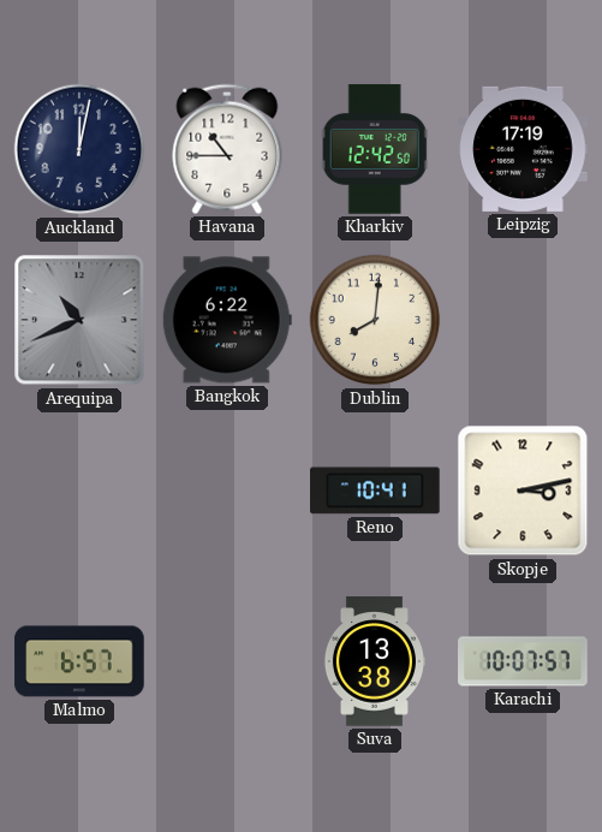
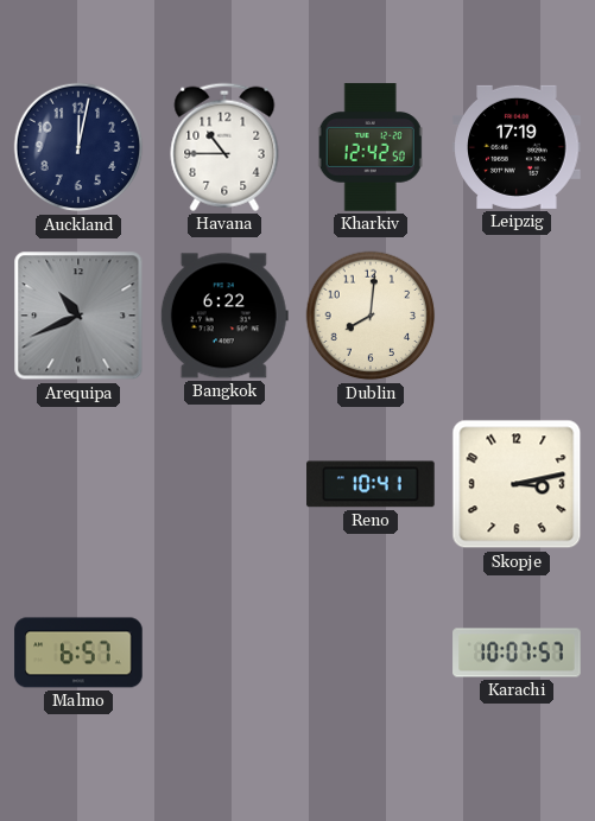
Suva: 13:38 -> none
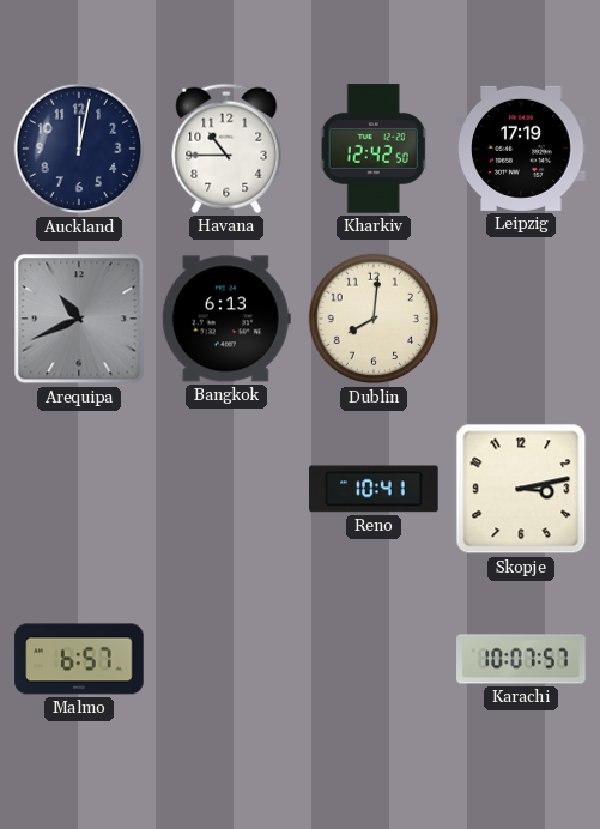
Bangkok: 6:22 -> 6:13
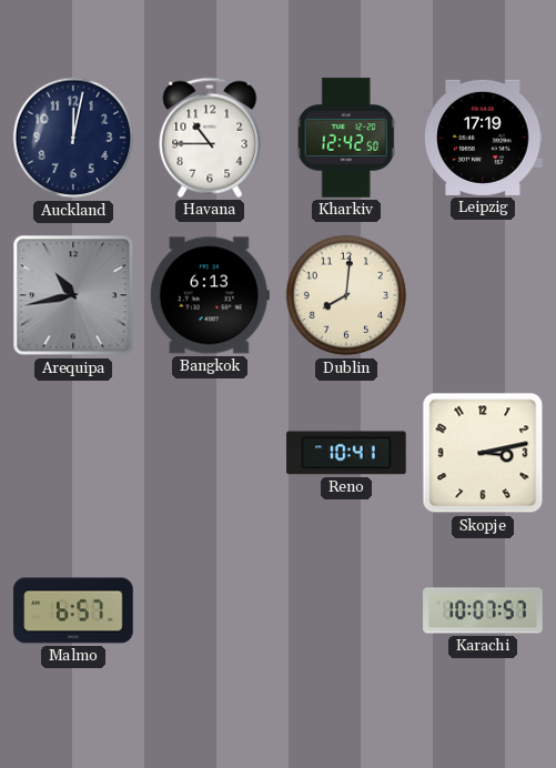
Arequipa: 10:41 -> 10:43
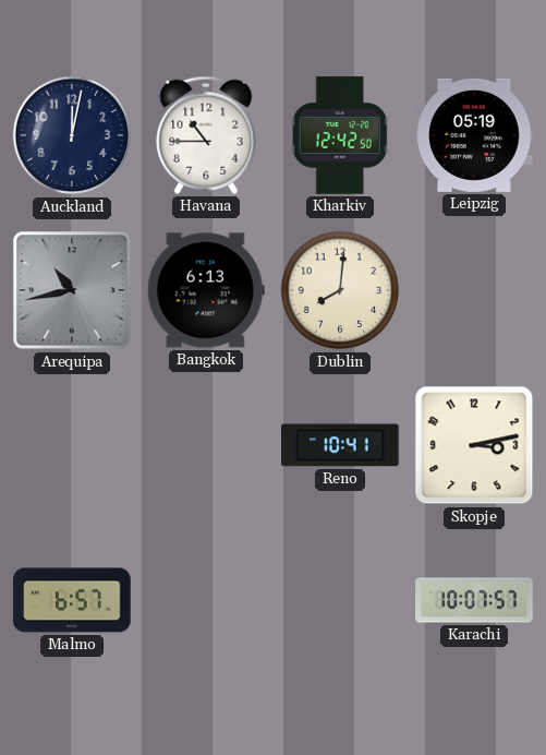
Leipzig: 17:19 -> 05:19
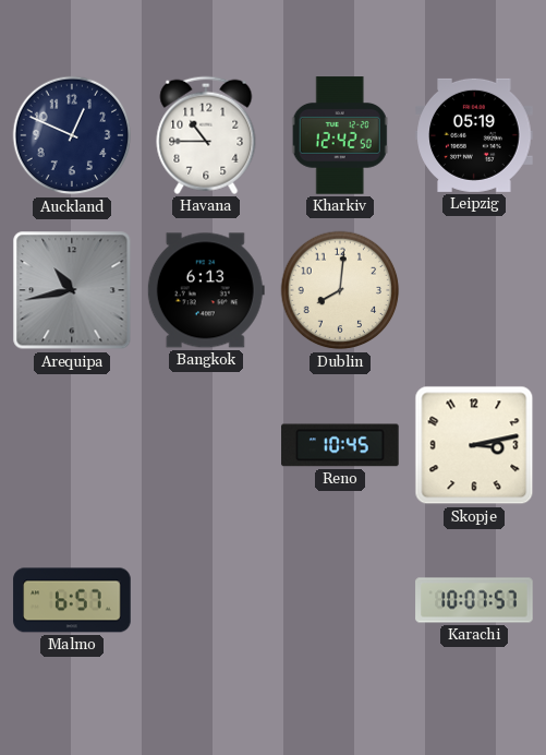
Auckland: 12:02 -> 12:49
Reno: 10:41 -> 10:45
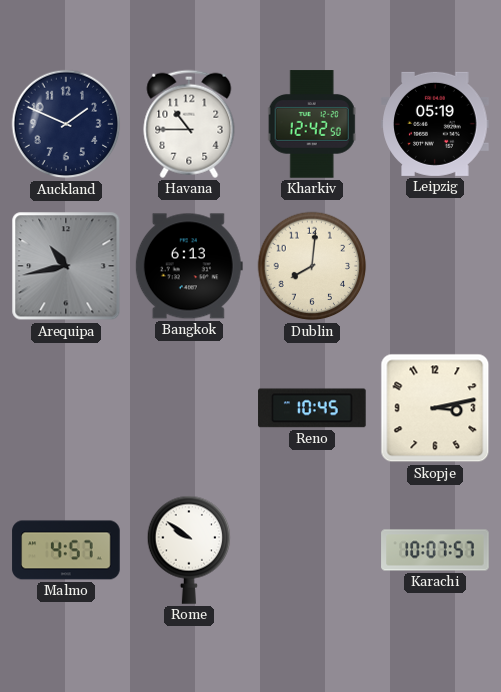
Auckland: 12:49 -> 1:49
Malmo: 6:57 -> 4:57
Rome: none -> 9:51
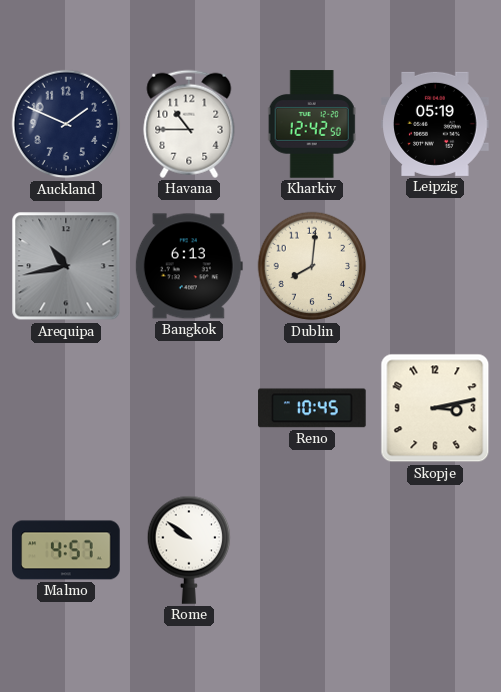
Karachi: 10:07 -> none
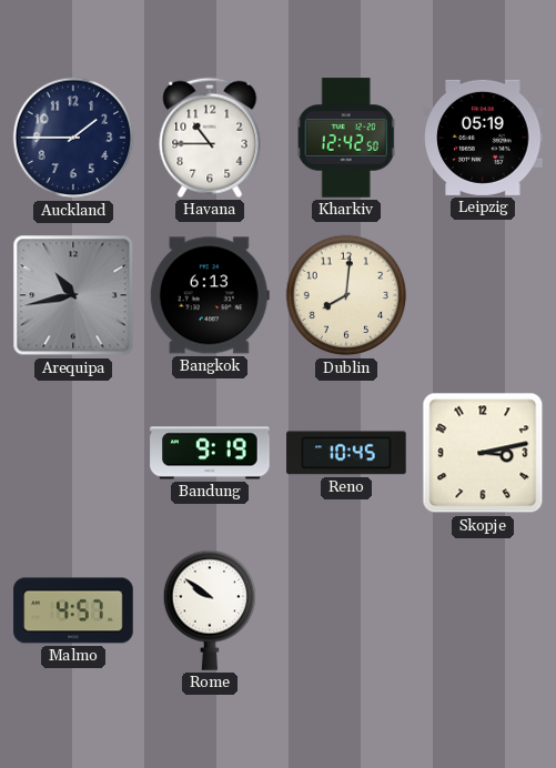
Auckland: 1:49 -> 1:45
Bandung: none -> 9:19
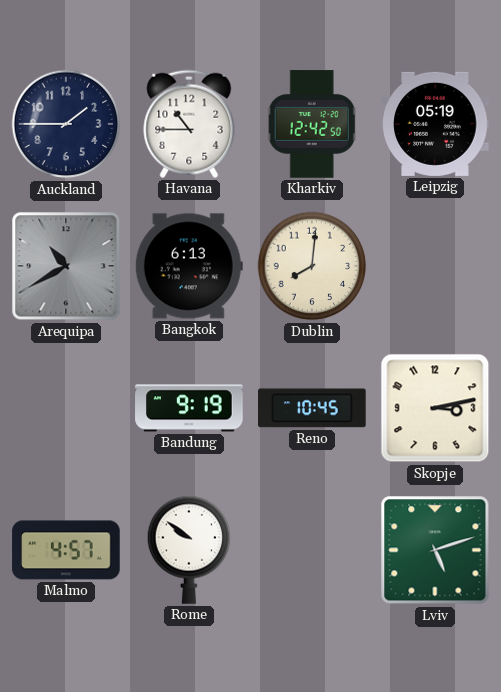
Arequipa: 10:43 -> 10:40
Lviv: none -> 5:12
